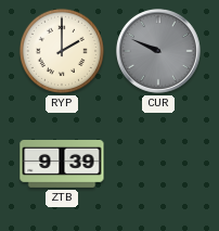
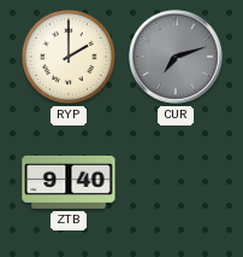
CUR: 9:49 -> 7:12
ZTB: 9:39 -> 9:40
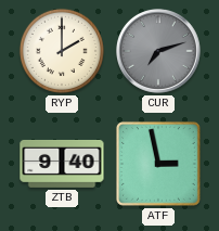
ATF: none -> 2:58
